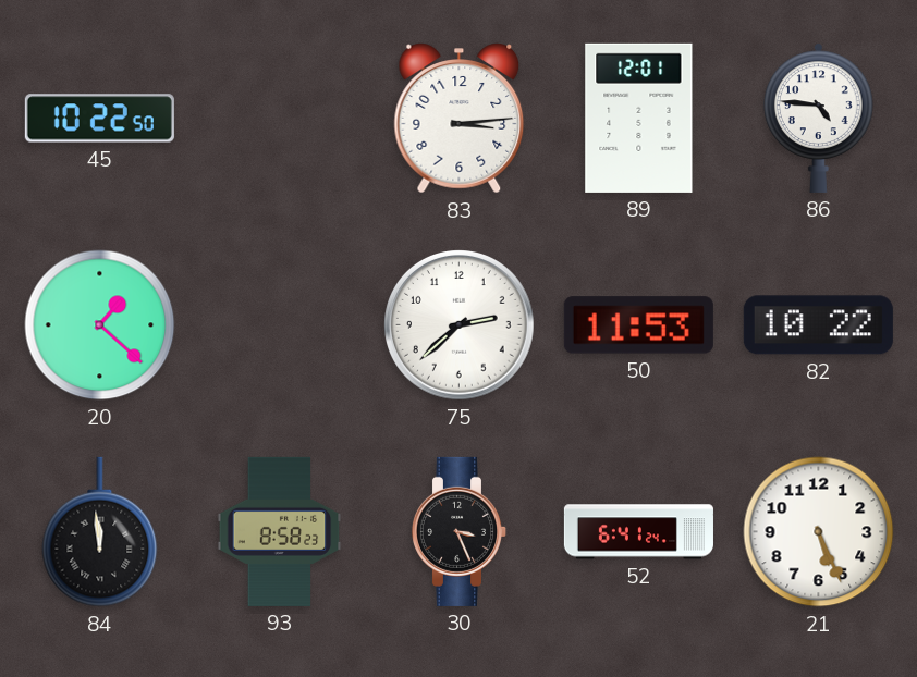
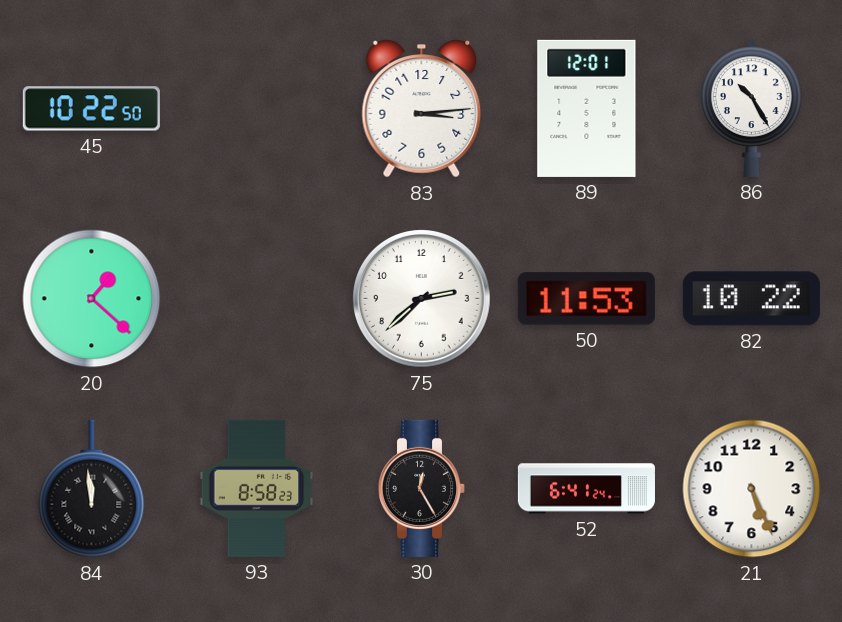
86: 4:46 -> 10:25
30: 3:26 -> 12:25
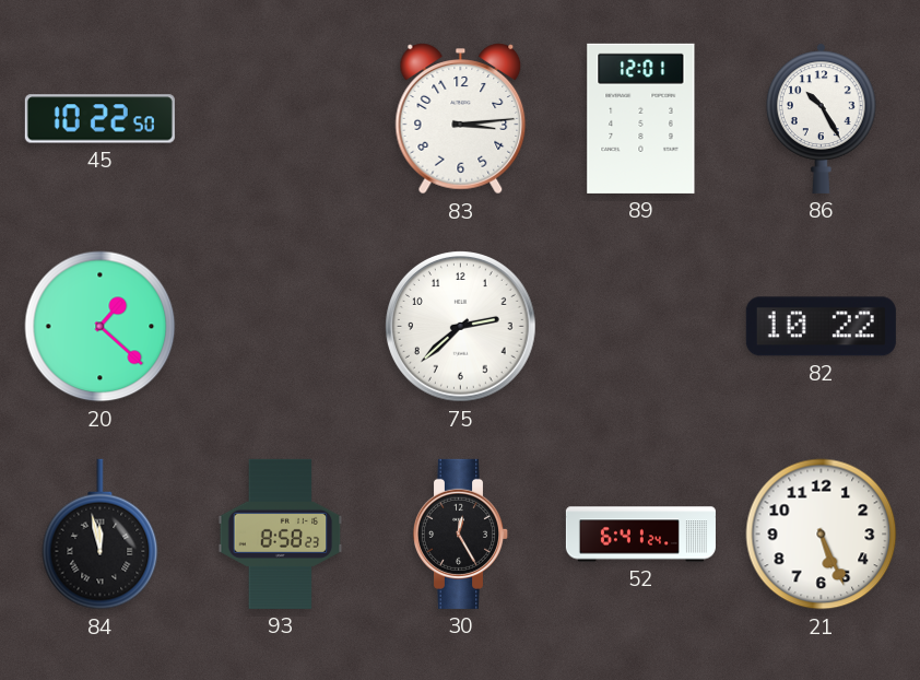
50: 11:53 -> none
84: 11:59 -> 11:58
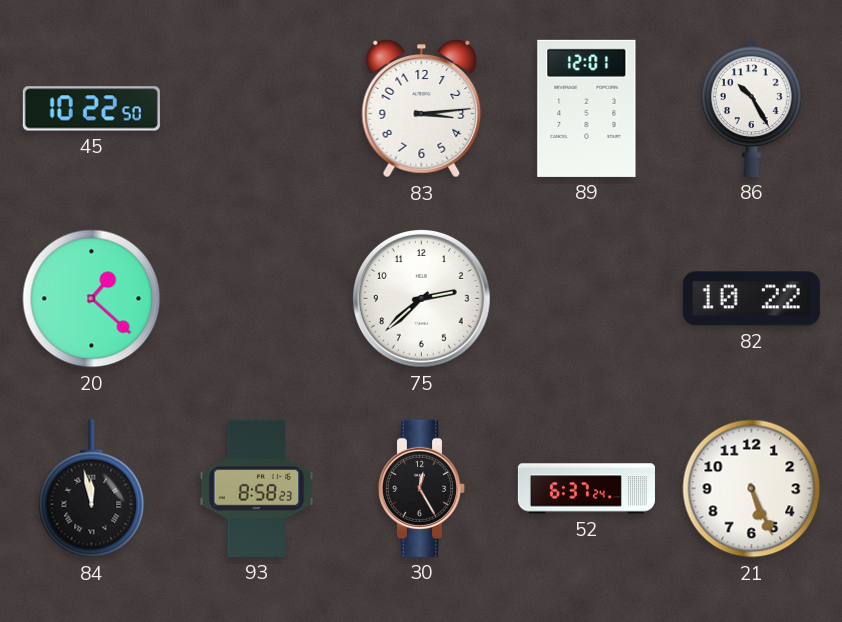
52: 6:41 -> 6:37
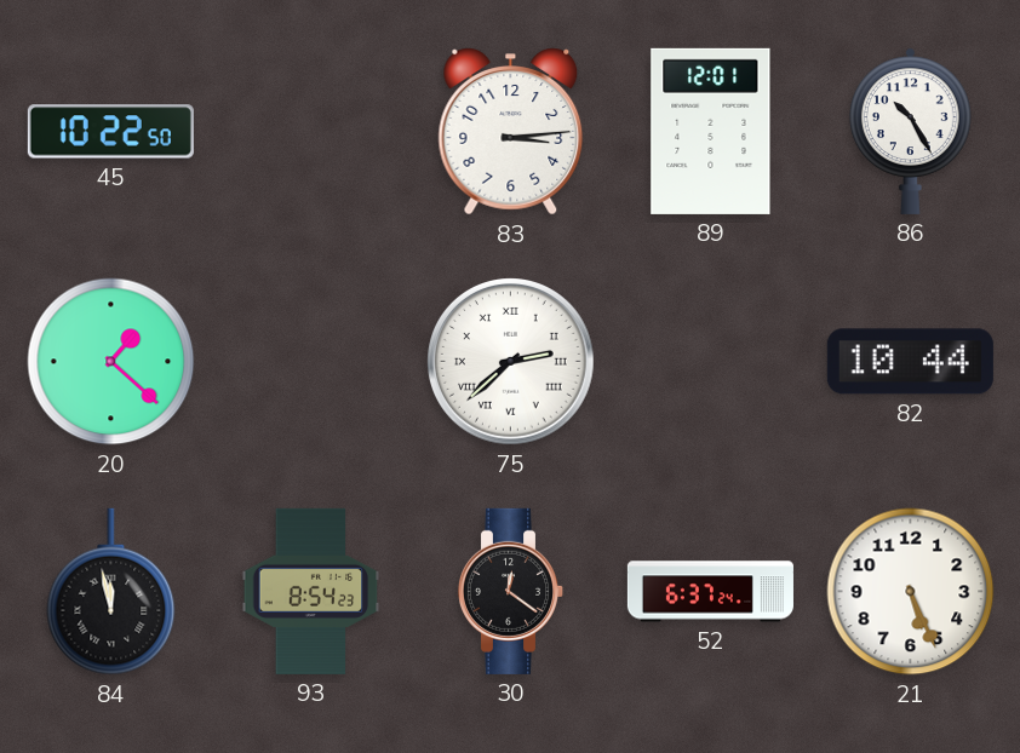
75 numerals: Arabic -> Roman
82: 10:22 -> 10:44
93: 8:58 -> 8:54
30: 12:25 -> 12:21
